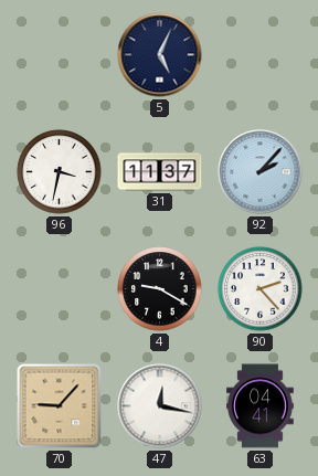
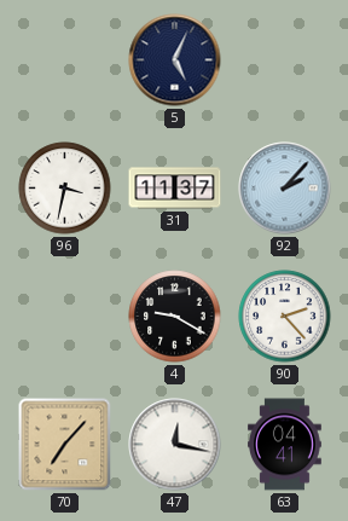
70: 9:07 -> 7:07
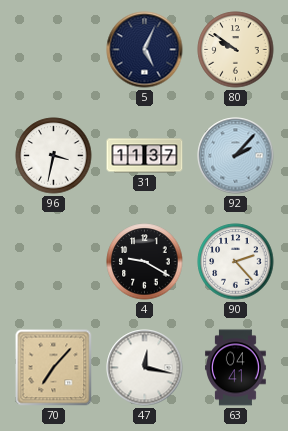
80: none -> 9:51
